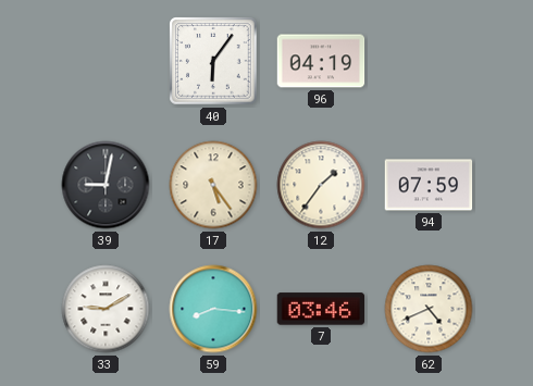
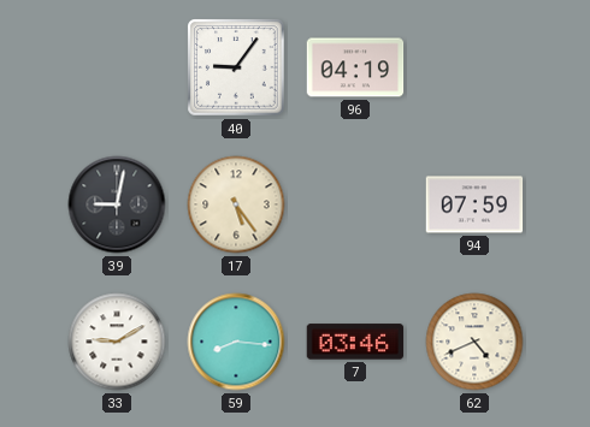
40: 6:06 -> 9:06
12: 1:36 -> none
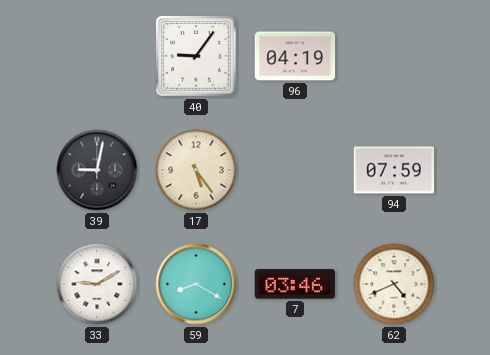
59: 8:16 -> 8:20
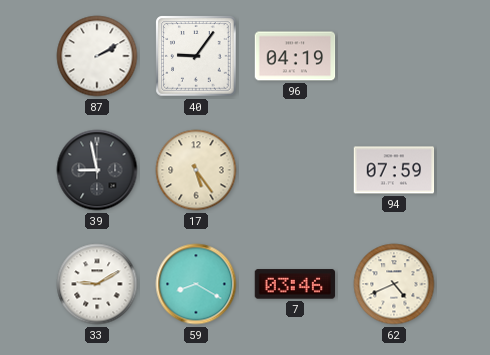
87: none -> 2:10
39: 9:02 -> 8:58
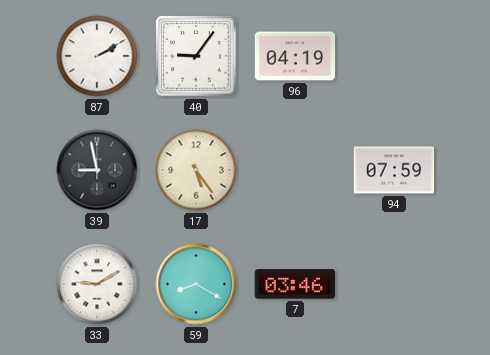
62: 4:41 -> none
